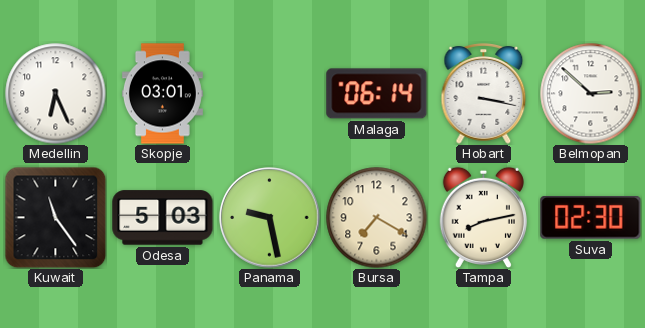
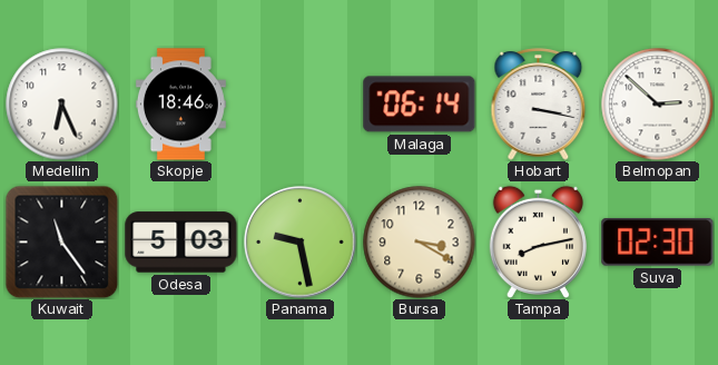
Skopje: 03:01 -> 18:46
Bursa: 7:20 -> 3:20
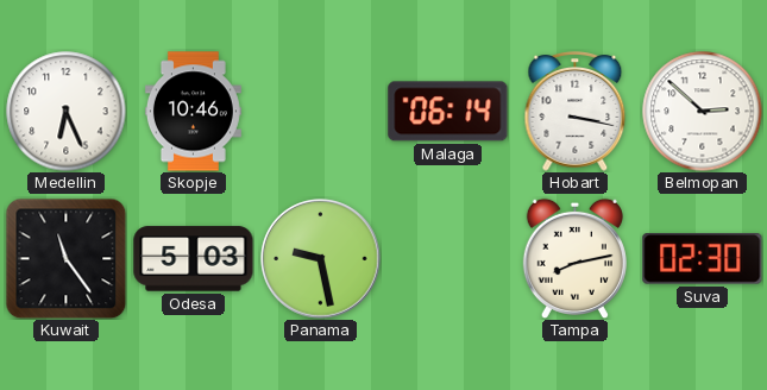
Skopje: 18:46 -> 10:46
Bursa: 3:20 -> none
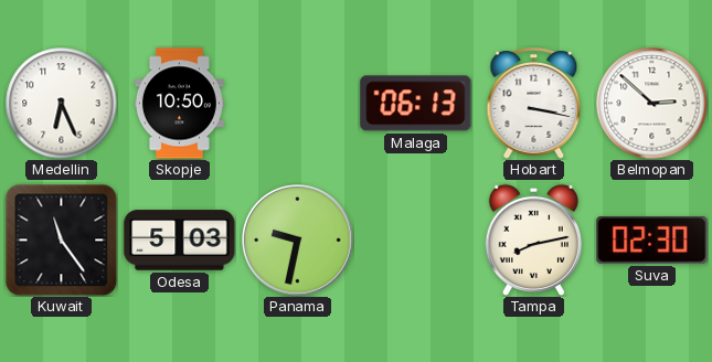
Skopje: 10:46 -> 10:50
Malaga: 06:14 -> 06:13
Panama: 9:28 -> 9:32
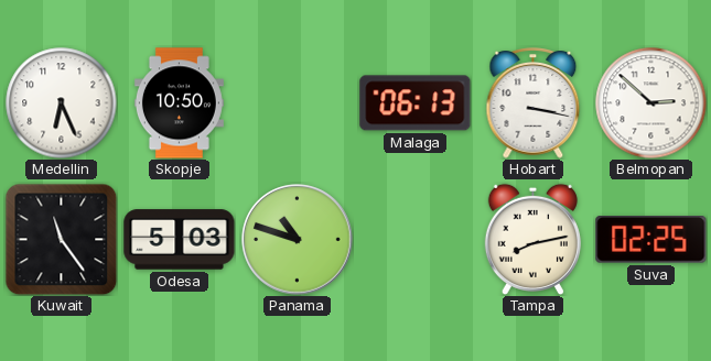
Panama: 9:32 -> 10:48
Suva: 02:30 -> 02:25
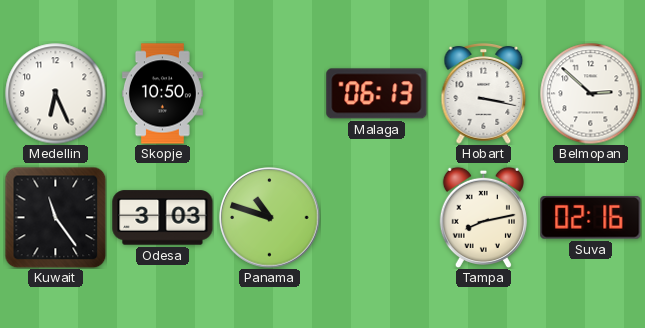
Odesa: 5:03 -> 3:03
Suva: 02:25 -> 02:16
